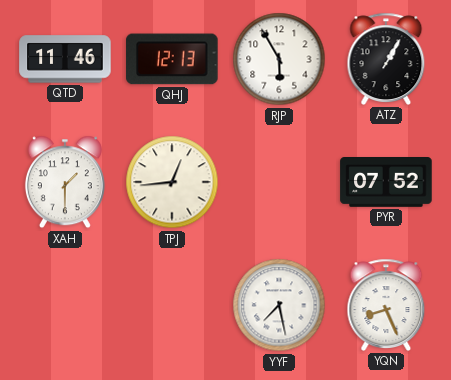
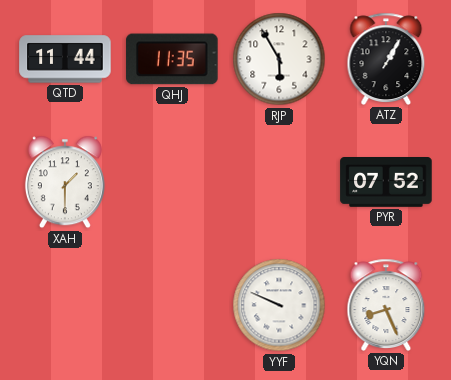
QTD: 11:46 -> 11:44
QHJ: 12:13 -> 11:35
TPJ: 12:44 -> none
YYF: 7:28 -> 9:49
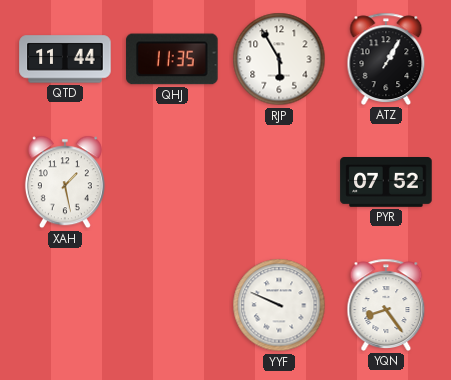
XAH: 1:30 -> 1:28
YQN: 8:26 -> 8:24
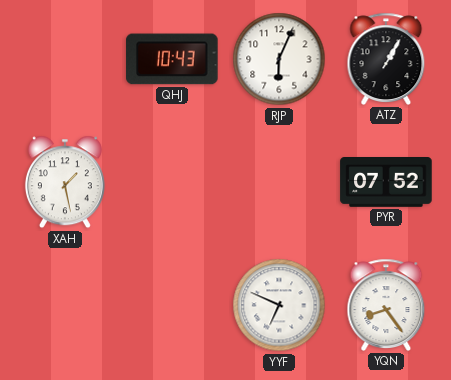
QTD: 11:44 -> none
QHJ: 11:35 -> 10:43
RJP: 5:55 -> 6:04
YYF: 9:49 -> 6:49
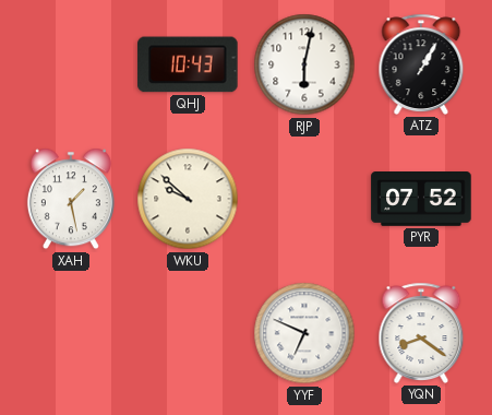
RJP: 6:04 -> 6:02
WKU: none -> 9:52
YQN: 8:24 -> 8:21
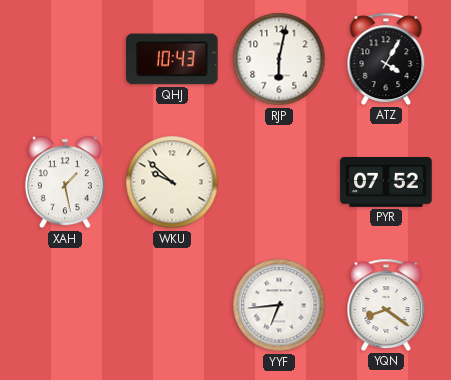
ATZ: 1:05 -> 4:05
YYF: 6:49 -> 6:44
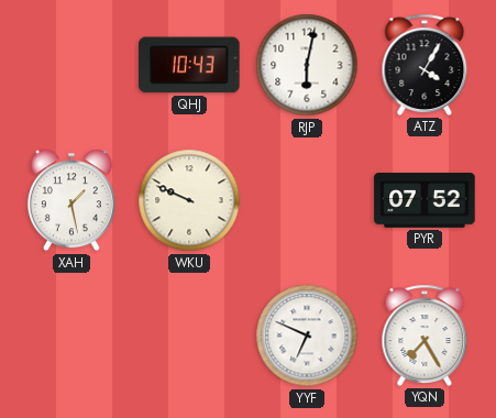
WKU: 9:52 -> 9:49
YYF: 6:44 -> 6:49
YQN: 8:21 -> 7:25
